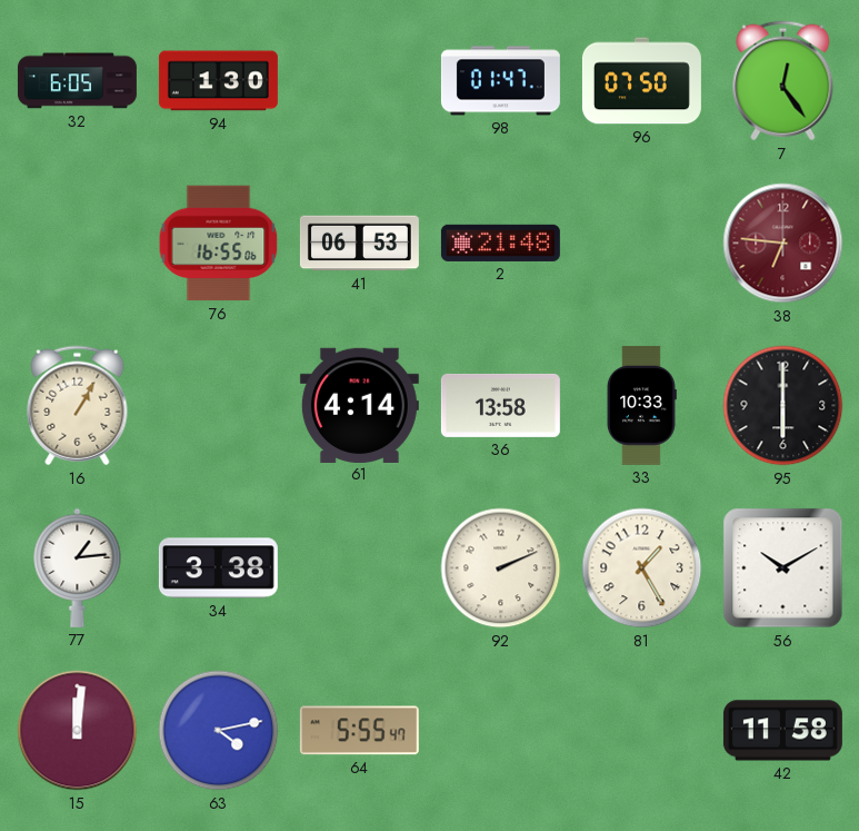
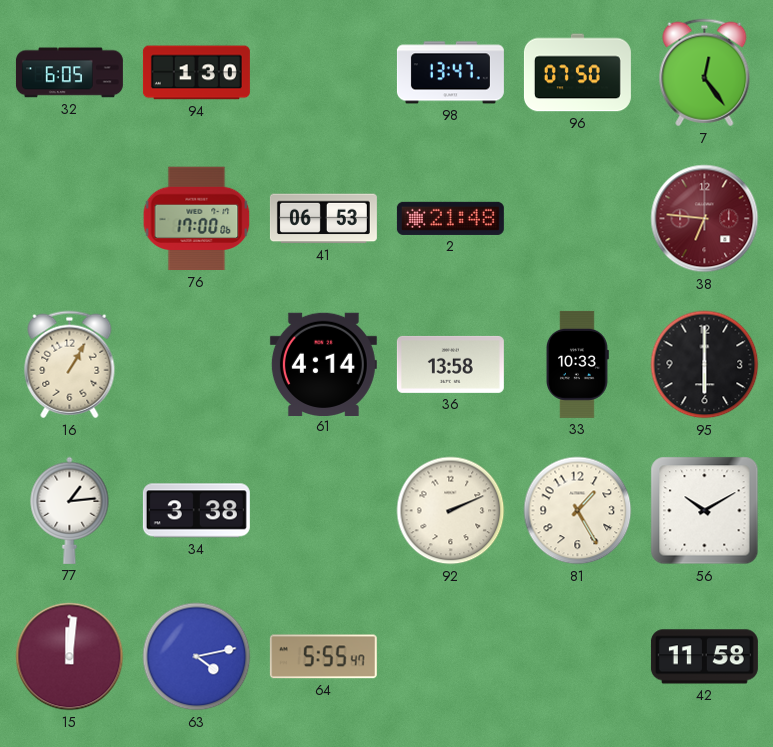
98: 01:47 -> 13:47
76: 16:55 -> 17:00
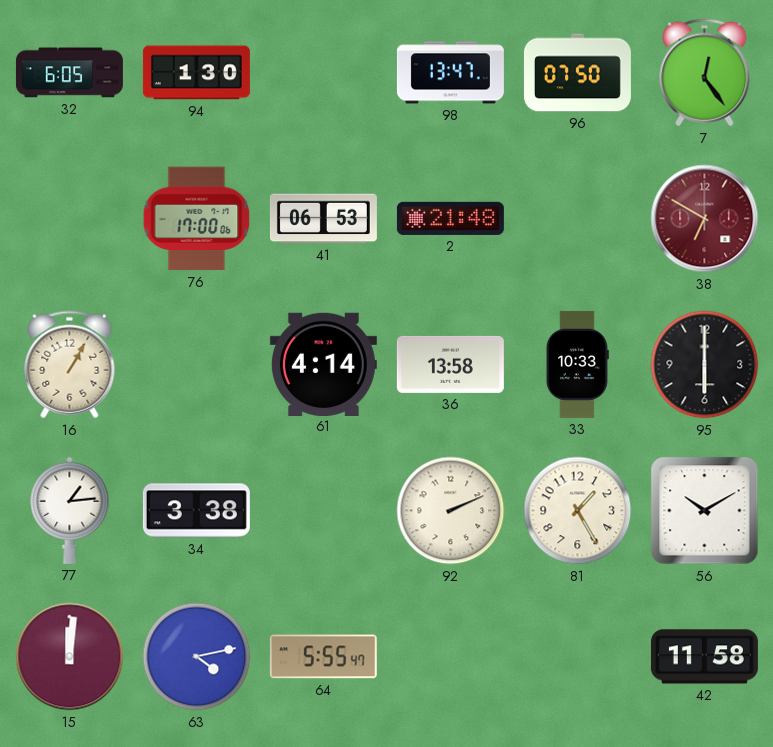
38: 6:46 -> 6:50
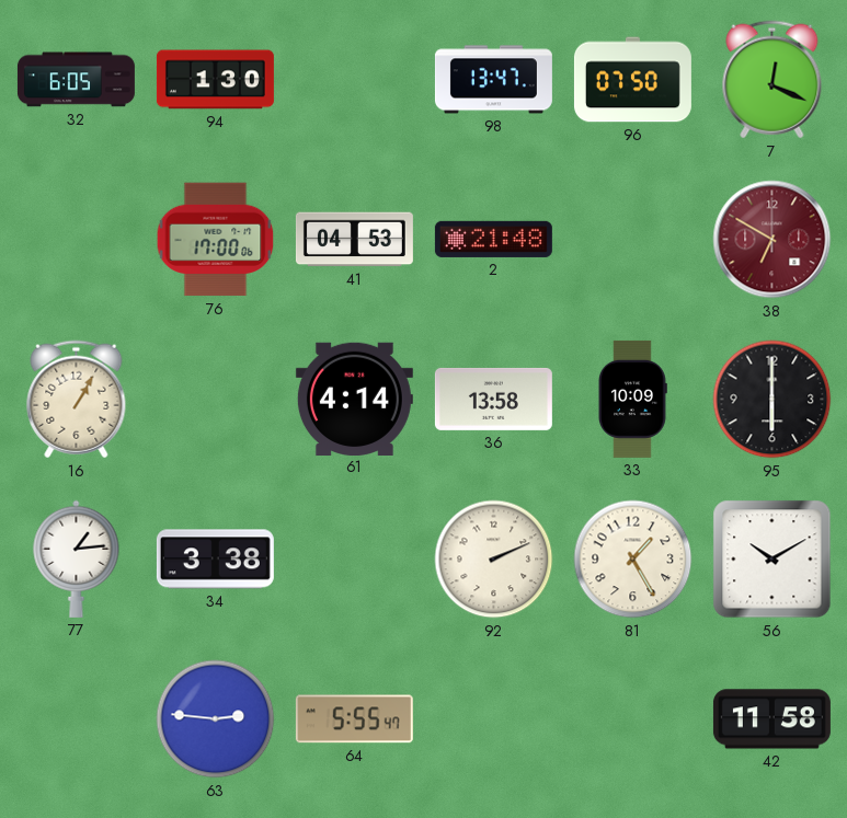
7: 12:24 -> 12:19
41: 06:53 -> 04:53
33: 10:33 -> 10:09
15: 12:01 -> none
63: 4:13 -> 2:46
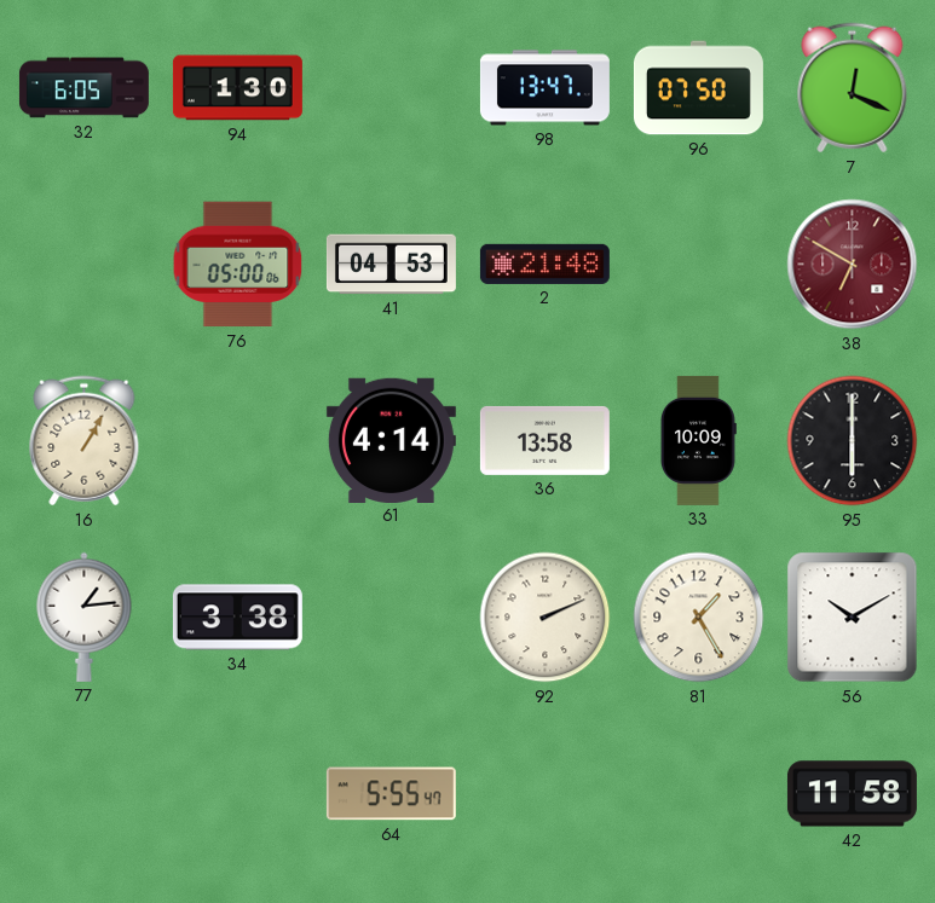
76: 17:00 -> 05:00
63: 2:46 -> none
